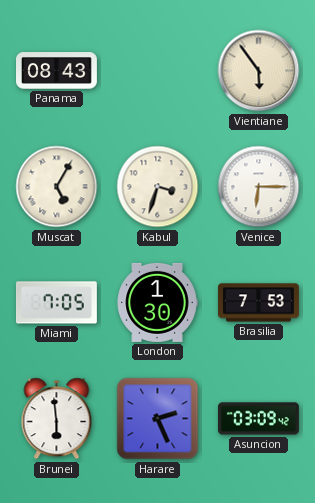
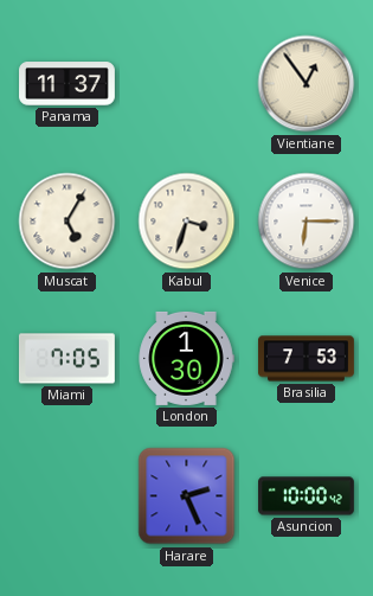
Panama: 08:43 -> 11:37
Vientiane: 5:54 -> 12:54
Brunei: 5:59 -> none
Asuncion: 03:09 -> 10:00
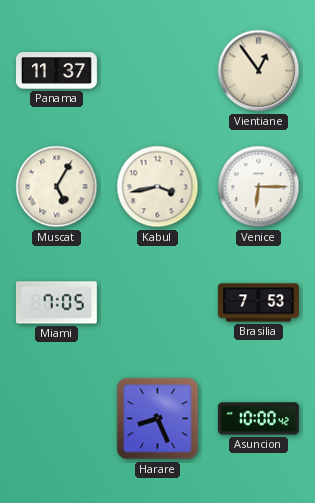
Kabul: 3:33 -> 3:43
London: 1:30 -> none
Harare: 2:26 -> 8:26
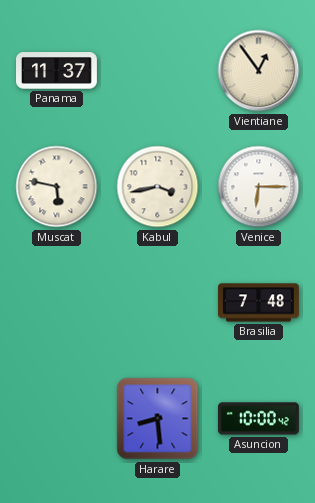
Muscat: 5:05 -> 5:47
Miami: 7:05 -> none
Brasilia: 7:53 -> 7:48
Harare: 8:26 -> 8:29
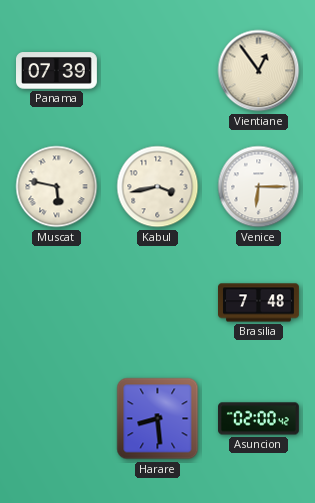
Panama: 11:37 -> 07:39
Asuncion: 10:00 -> 02:00
